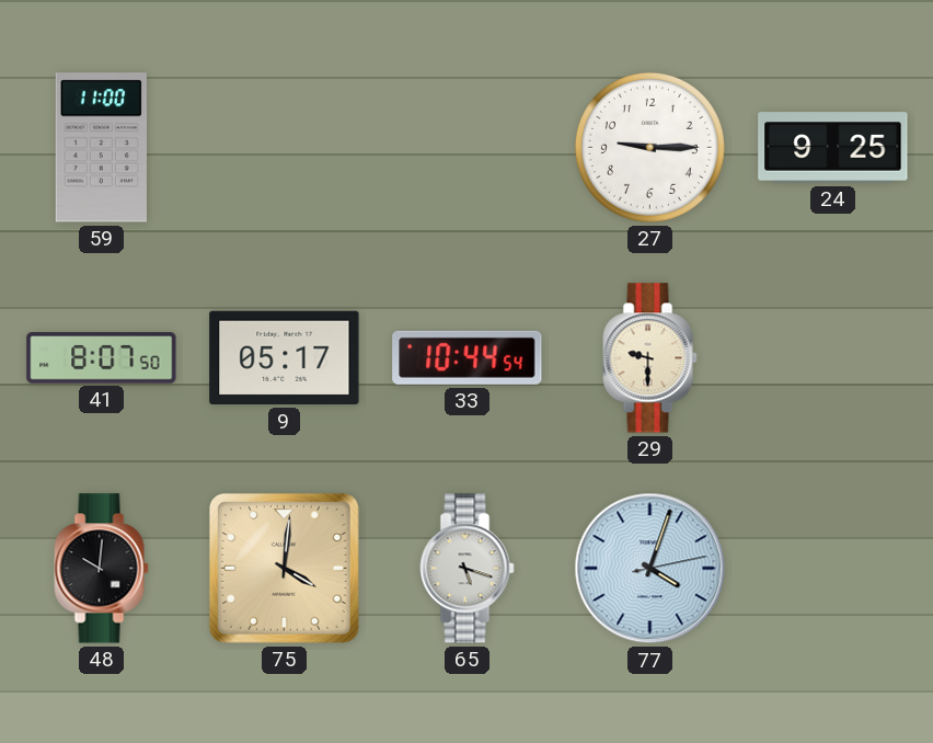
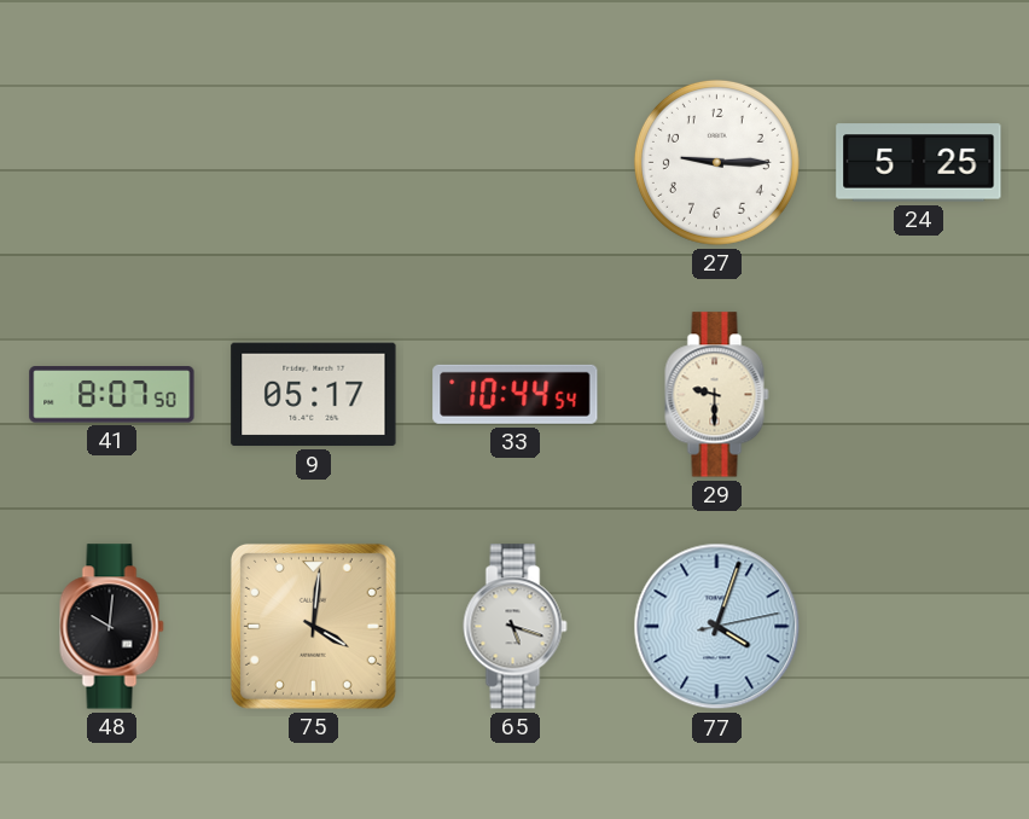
59: 11:00 -> none
24: 9:25 -> 5:25
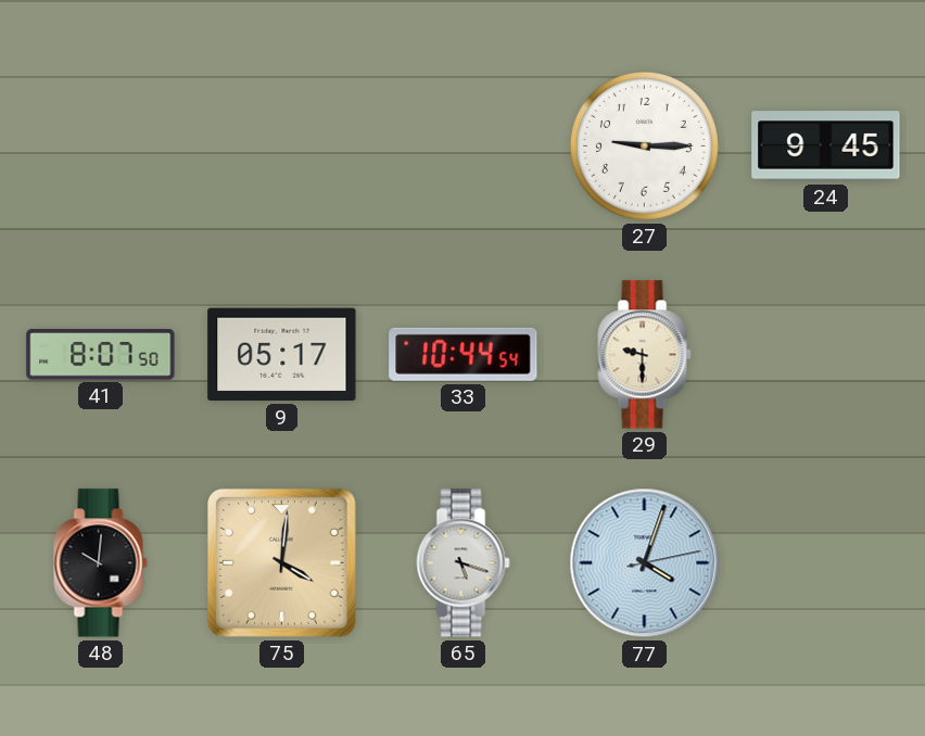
24: 5:25 -> 9:45
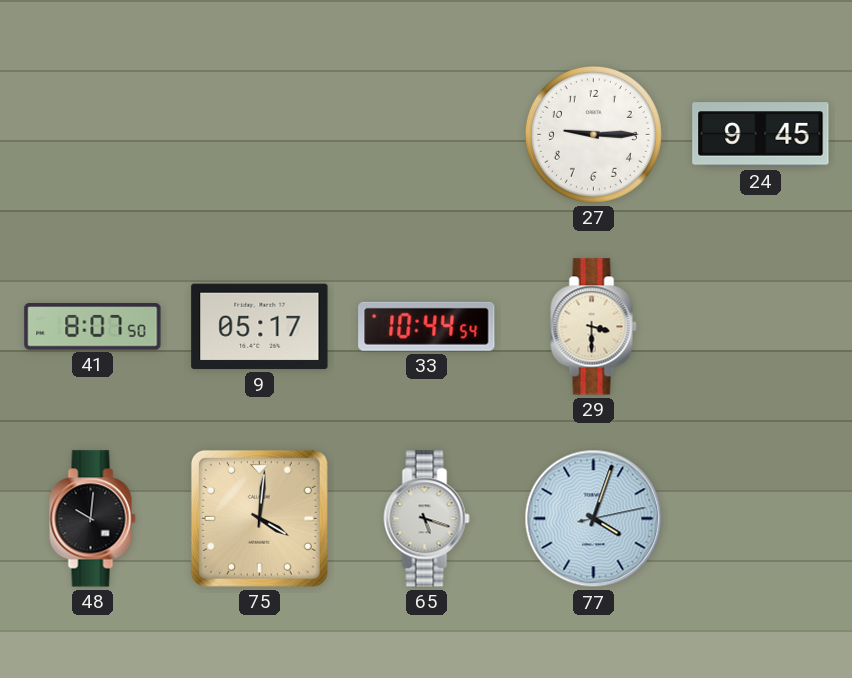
29: 9:30 -> 3:30
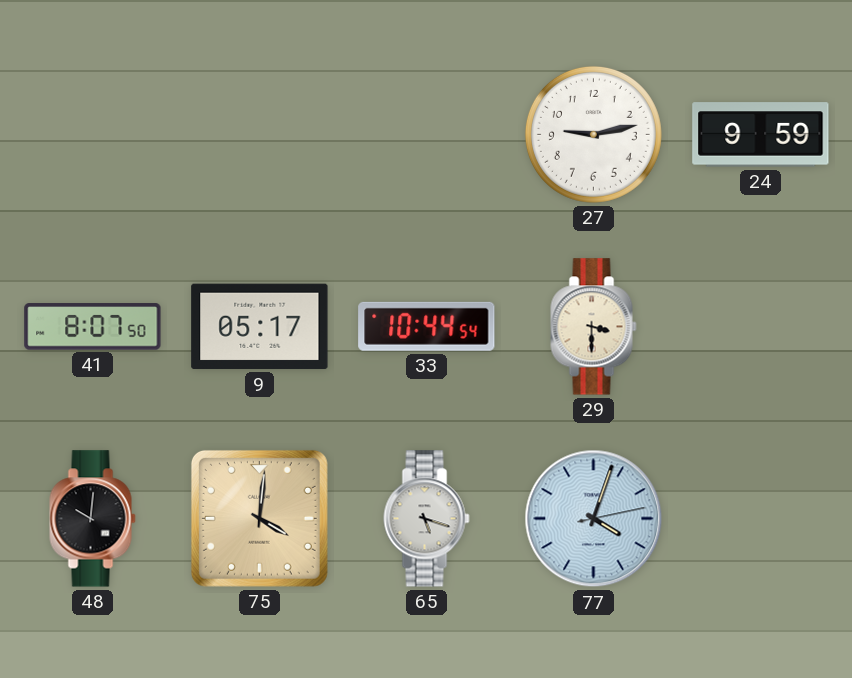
27: 9:15 -> 9:13
24: 9:45 -> 9:59
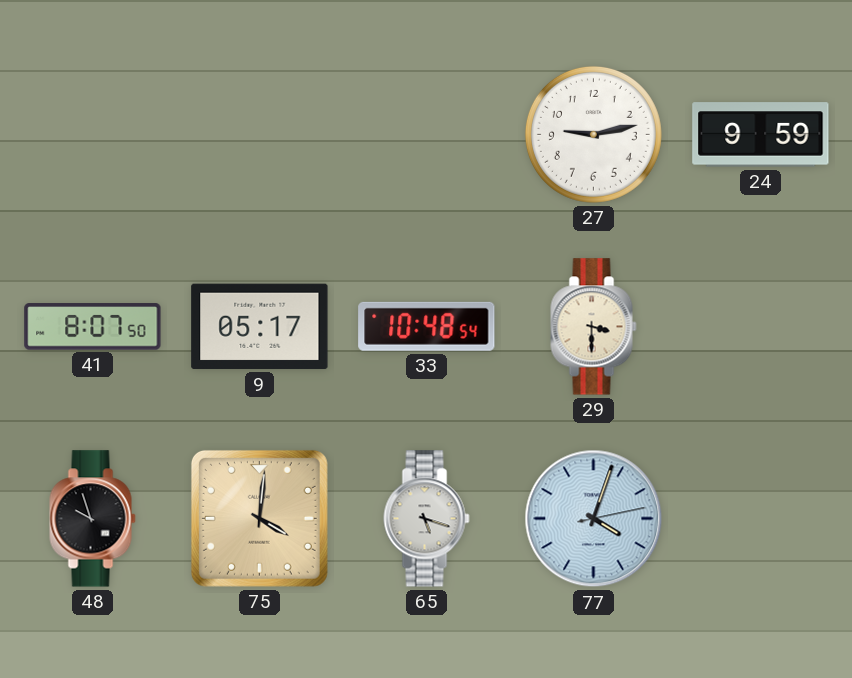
33: 10:44 -> 10:48
48: 10:01 -> 9:57
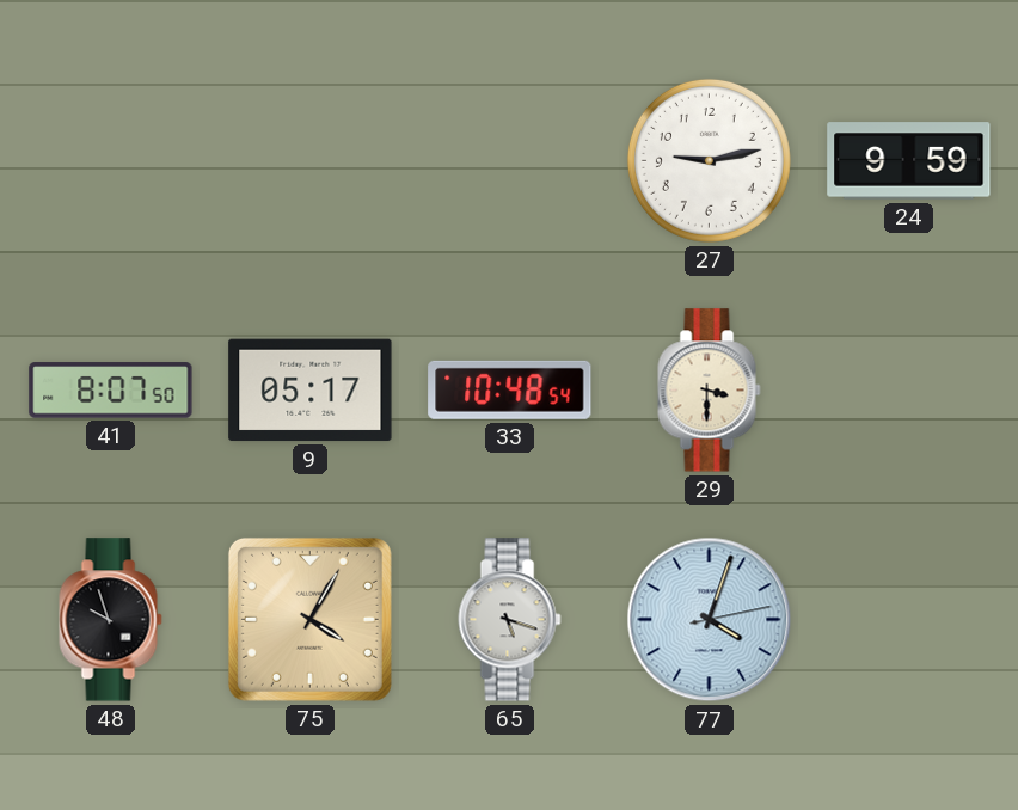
75: 4:01 -> 4:05
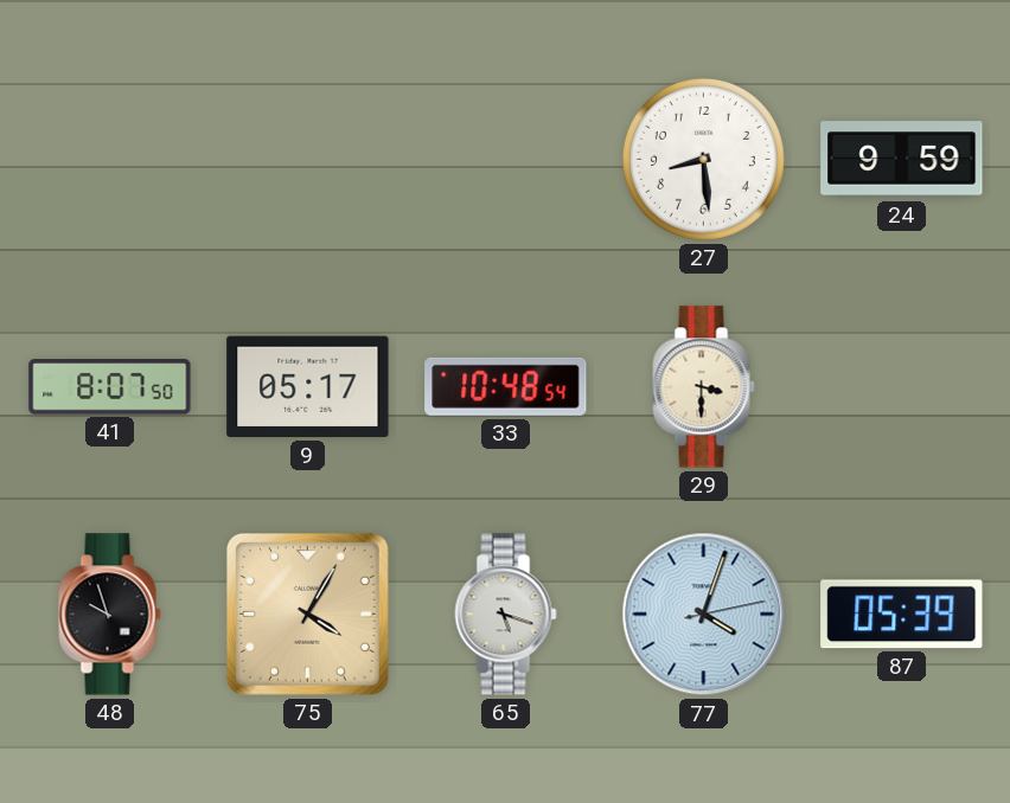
27: 9:13 -> 8:29
87: none -> 05:39
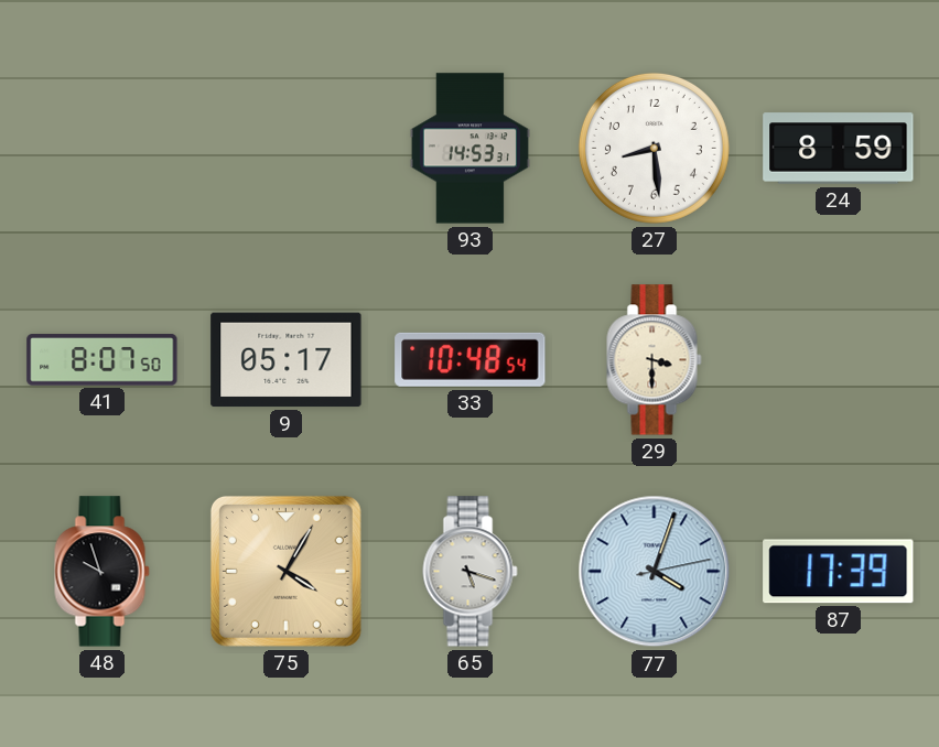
93: none -> 14:53
24: 9:59 -> 8:59
87: 05:39 -> 17:39
